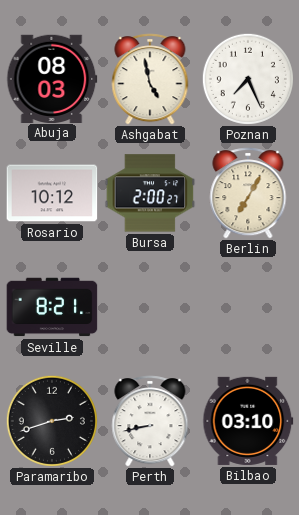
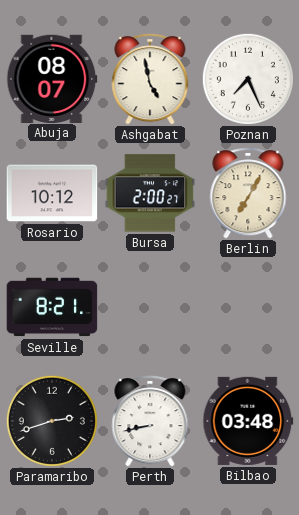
Abuja: 08:03 -> 08:07
Bilbao: 03:10 -> 03:48
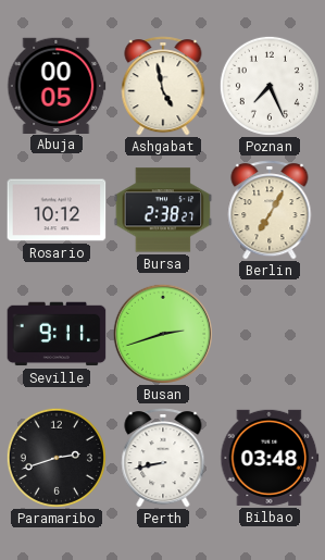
Abuja: 08:07 -> 00:05
Bursa: 2:00 -> 2:38
Seville: 8:21 -> 9:11
Busan: none -> 2:42
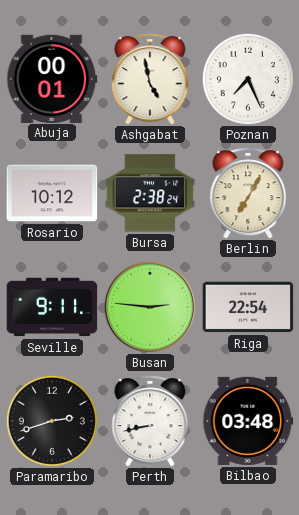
Abuja: 00:05 -> 00:01
Bursa: 2:38:27 -> 2:38:24
Busan: 2:42 -> 2:46
Riga: none -> 22:54
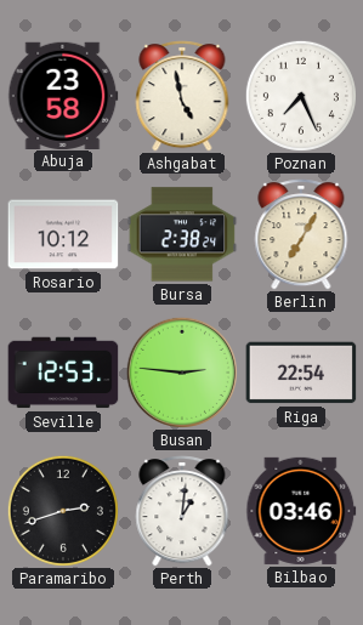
Abuja: 00:01 -> 23:58
Seville: 9:11 -> 12:53
Perth: 8:43 -> 1:01
Bilbao: 03:48 -> 03:46
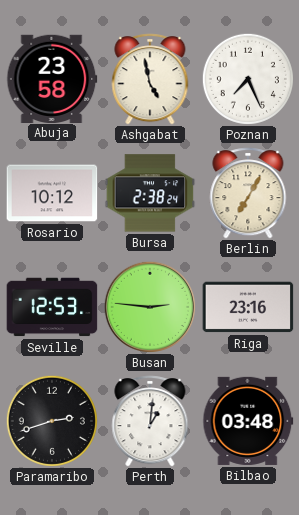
Riga: 22:54 -> 23:16
Bilbao: 03:46 -> 03:48
